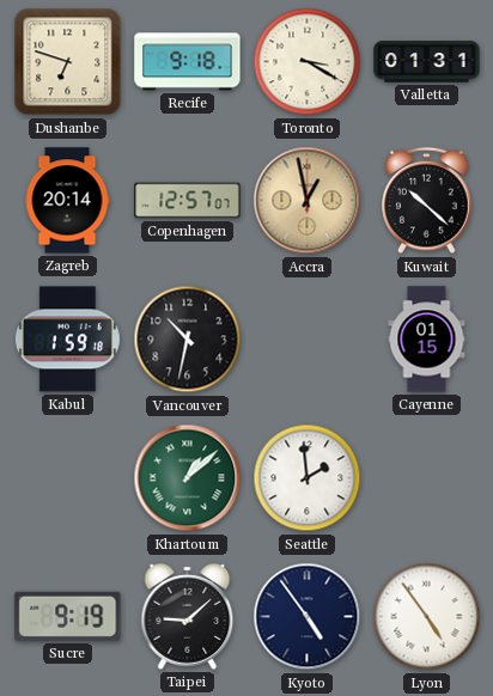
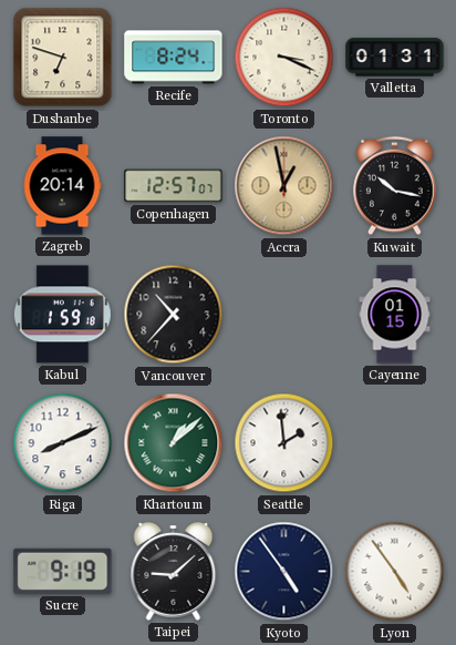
Recife: 9:18 -> 8:24
Toronto: 3:20 -> 3:19
Kuwait: 10:22 -> 10:17
Vancouver: 10:32 -> 10:37
Riga: none -> 8:11
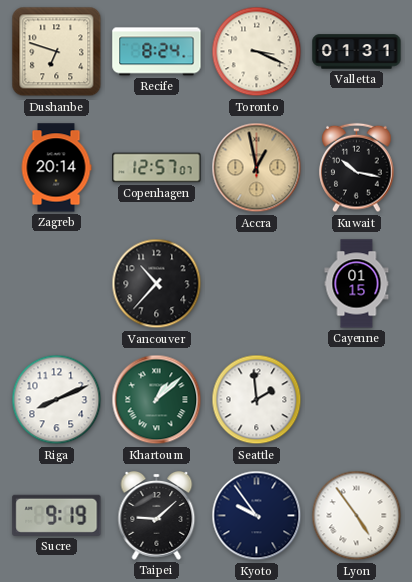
Kabul: 1:59 -> none
Kyoto: 4:54 -> 9:54
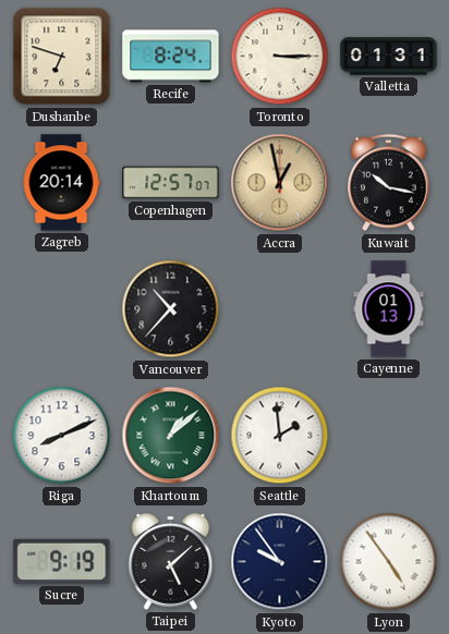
Toronto: 3:19 -> 3:15
Cayenne: 01:15 -> 01:13
Taipei: 9:08 -> 5:08
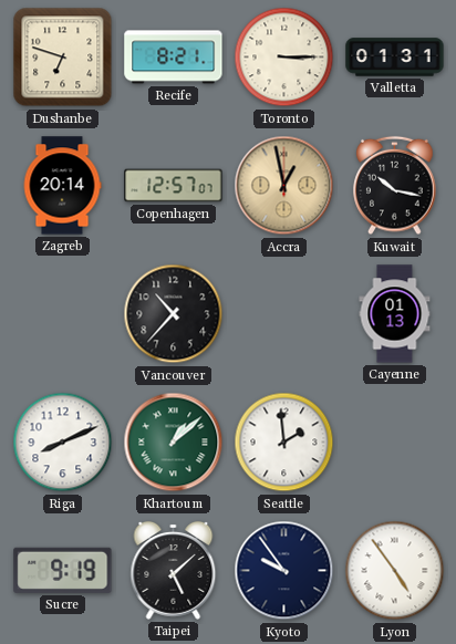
Recife: 8:24 -> 8:21
